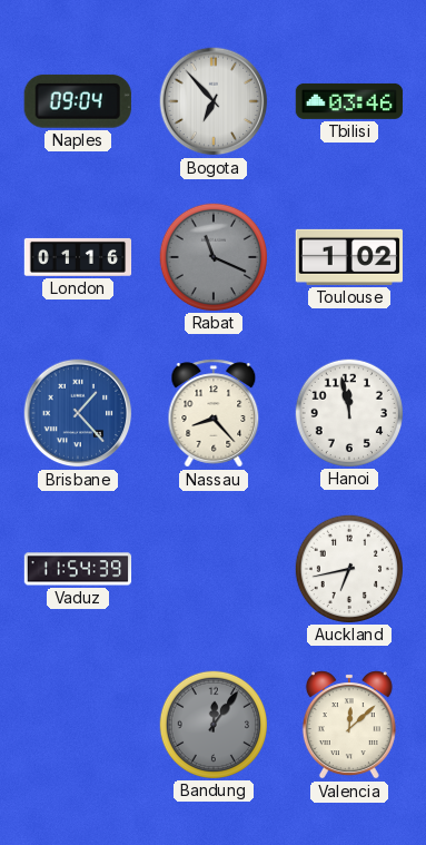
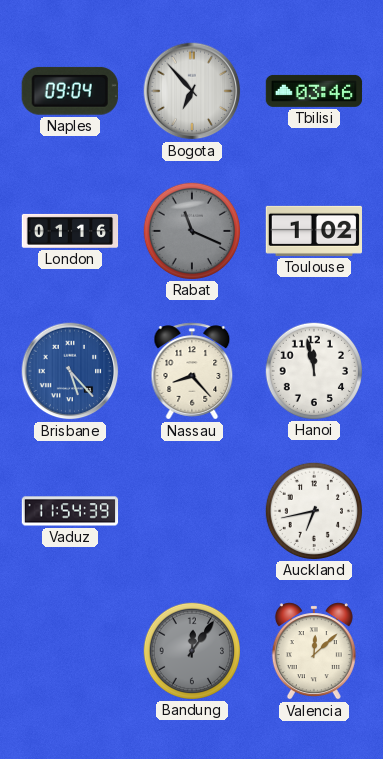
Brisbane: 1:23 -> 5:23
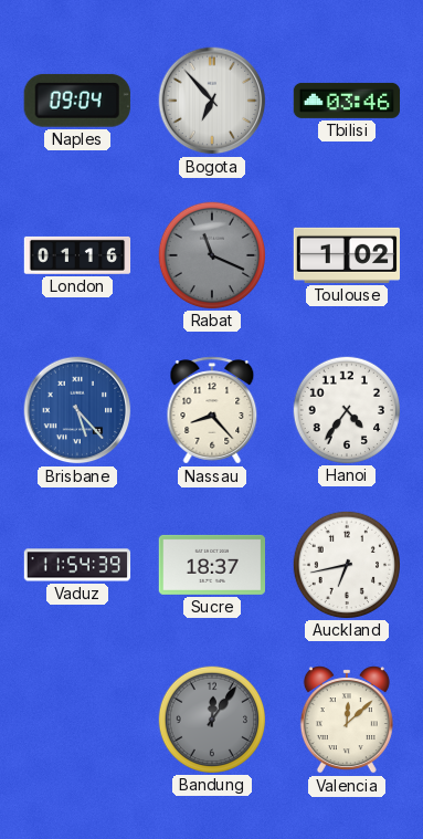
Hanoi: 11:58 -> 4:36
Sucre: none -> 18:37
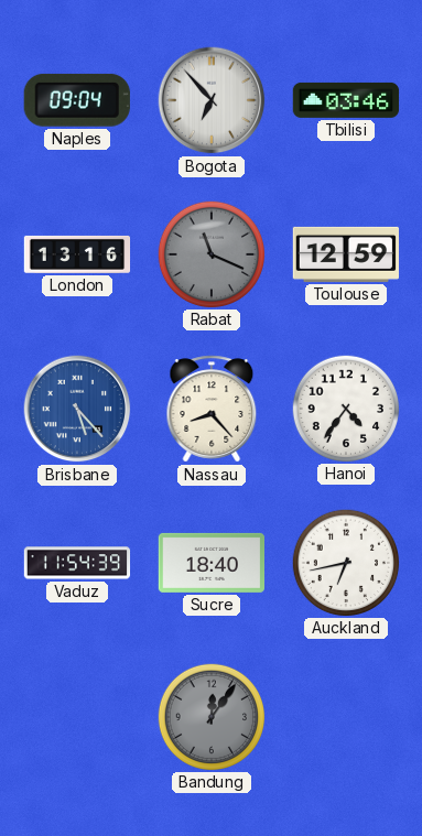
London: 01:16 -> 13:16
Toulouse: 1:02 -> 12:59
Sucre: 18:37 -> 18:40
Valencia: 12:08 -> none
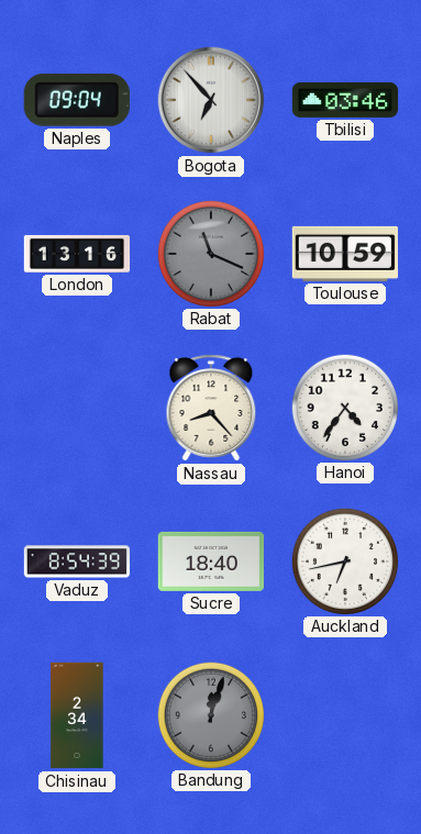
Toulouse: 12:59 -> 10:59
Brisbane: 5:23 -> none
Vaduz: 11:54 -> 8:54
Chisinau: none -> 2:34
Bandung: 12:06 -> 12:03
